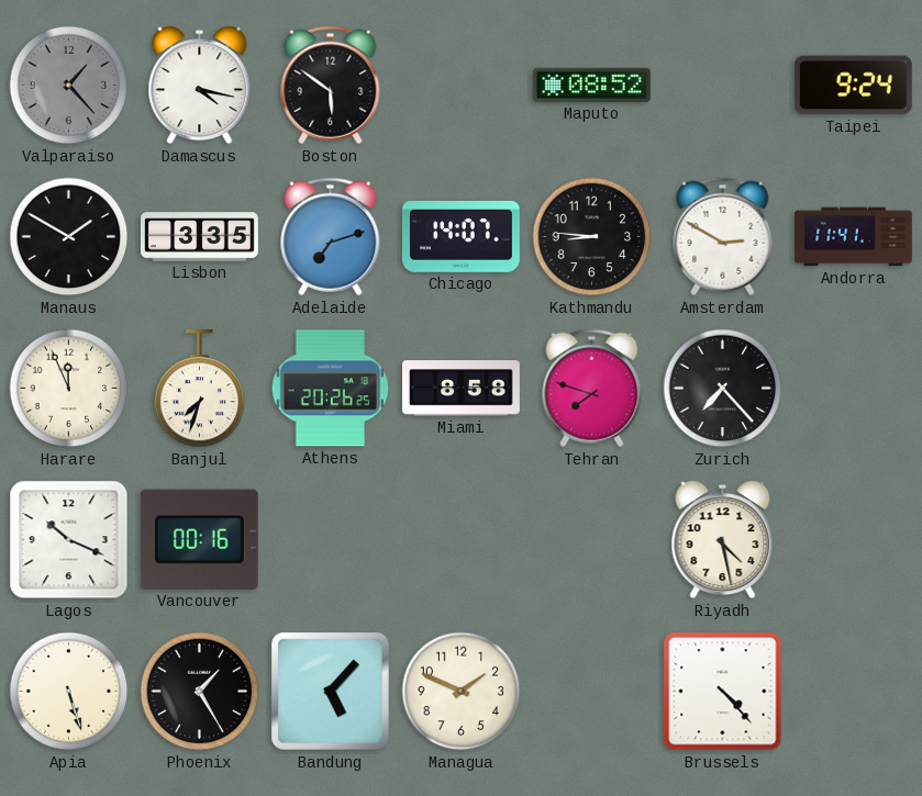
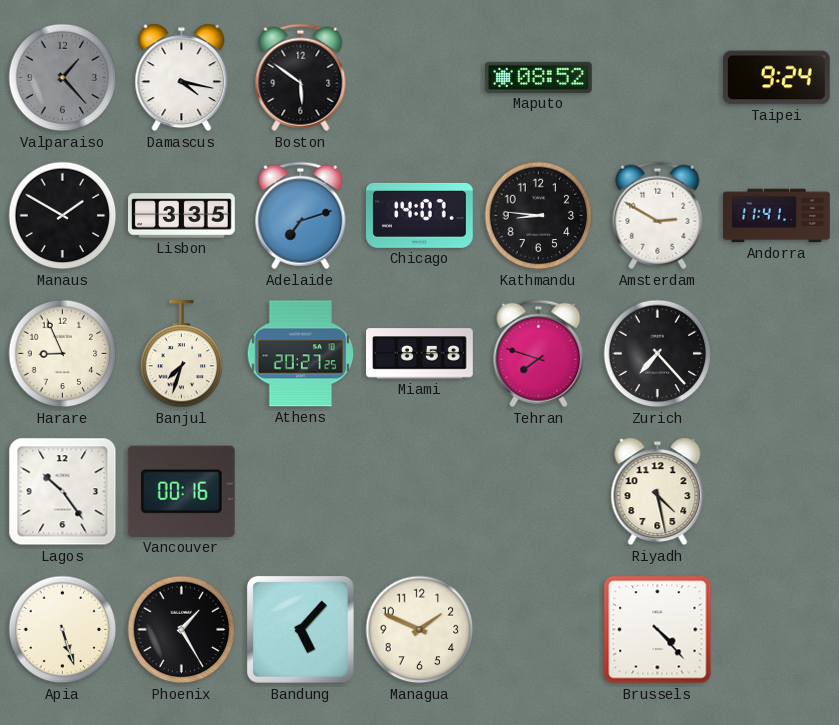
Harare: 11:56 -> 8:56
Athens: 20:26 -> 20:27
Lagos: 10:19 -> 10:24
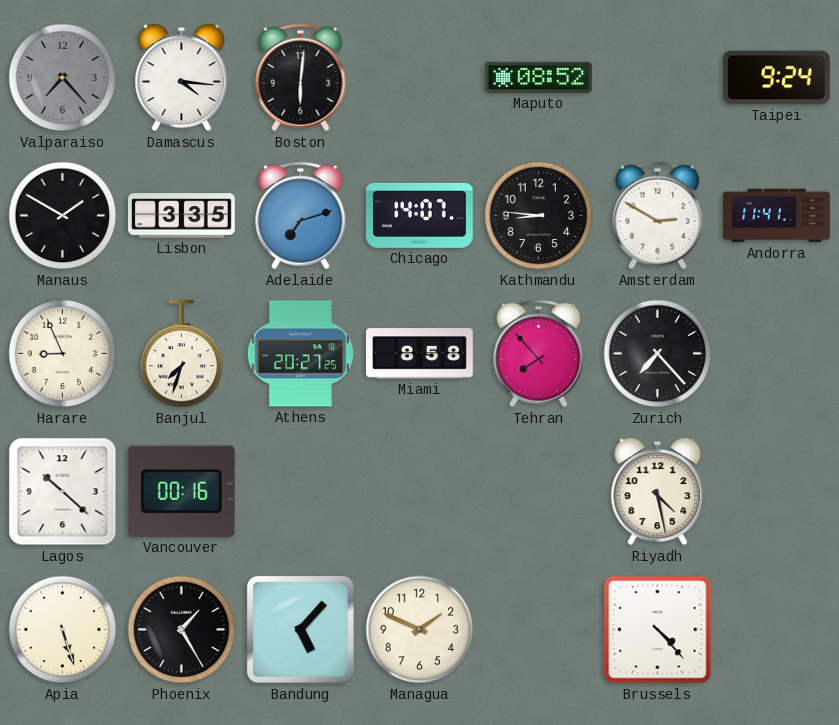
Valparaiso: 1:23 -> 7:23
Damascus: 4:17 -> 4:16
Boston: 5:51 -> 6:01
Tehran: 7:48 -> 7:53
Lagos: 10:24 -> 10:22
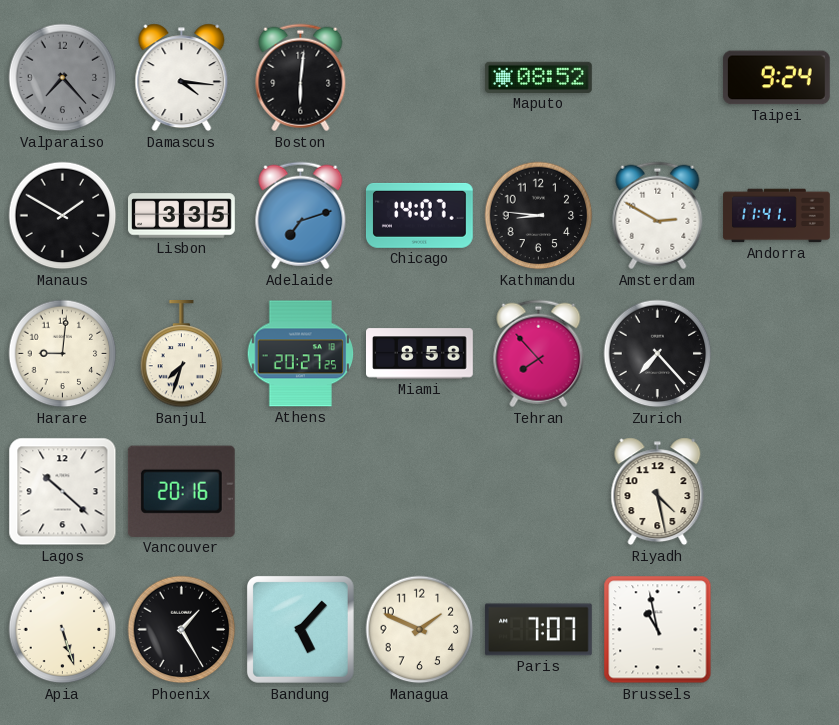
Harare: 8:56 -> 9:01
Vancouver: 00:16 -> 20:16
Paris: none -> 7:07
Brussels: 4:23 -> 10:58
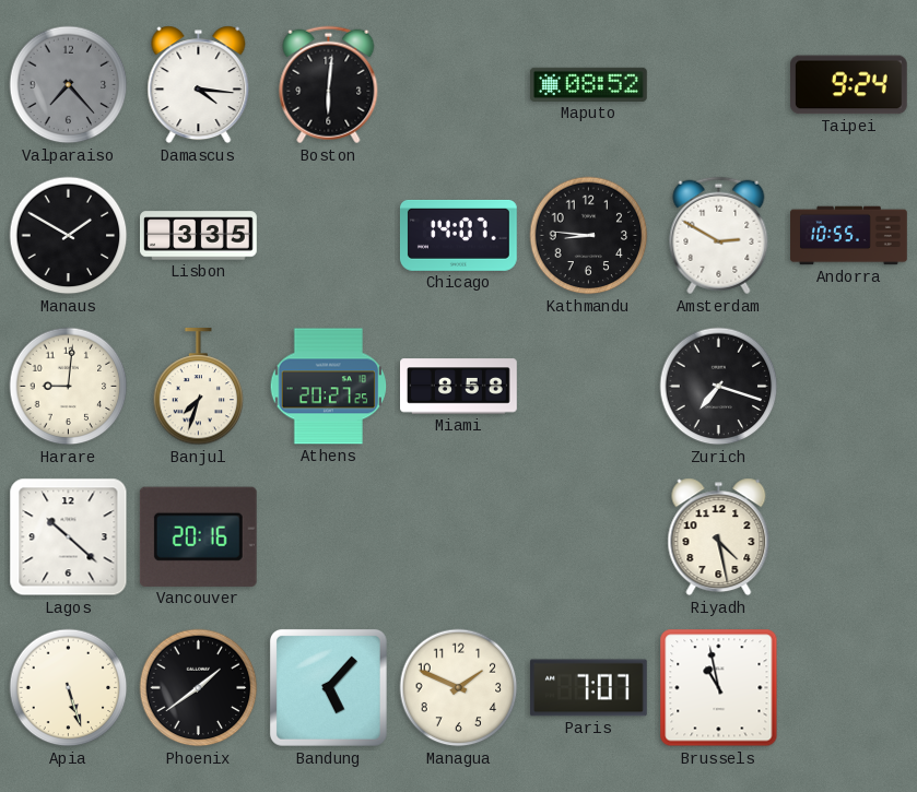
Adelaide: 7:12 -> none
Andorra: 11:41 -> 10:55
Tehran: 7:53 -> none
Zurich: 7:23 -> 7:18
Phoenix: 1:25 -> 1:39
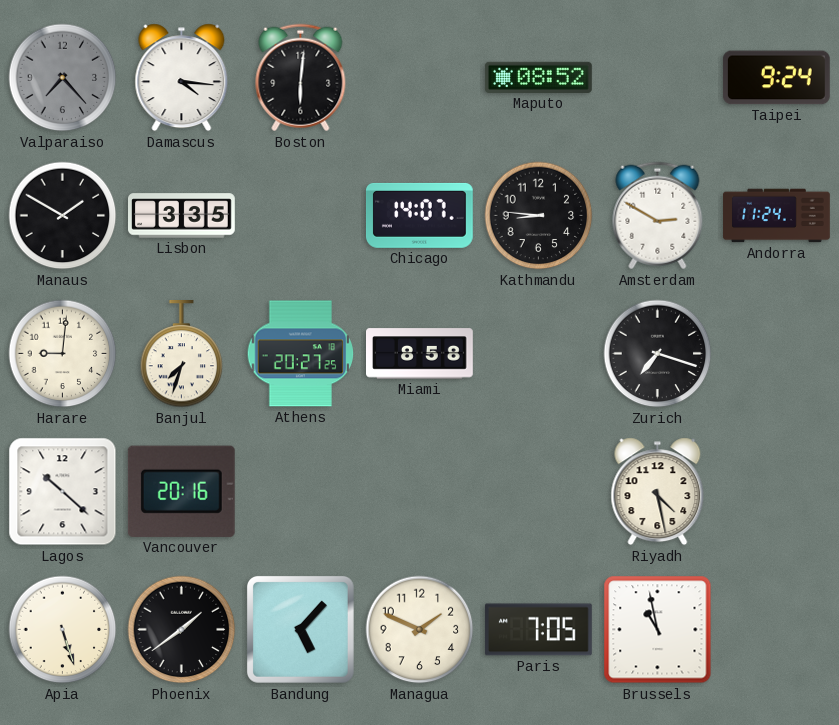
Andorra: 10:55 -> 11:24
Paris: 7:07 -> 7:05
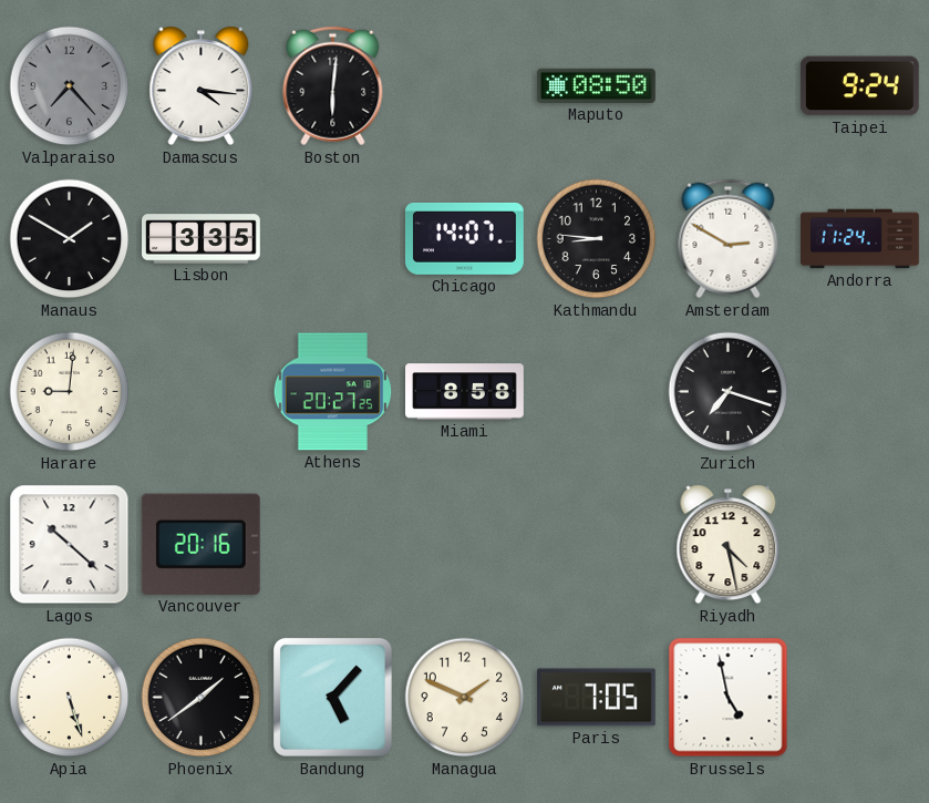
Maputo: 08:52 -> 08:50
Banjul: 7:33 -> none
Brussels: 10:58 -> 4:58
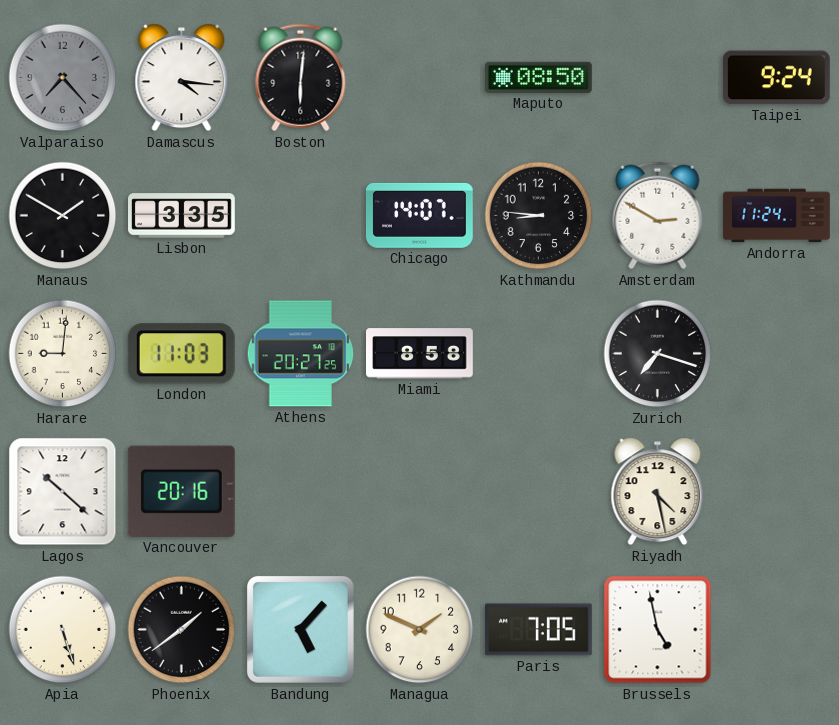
London: none -> 11:03
